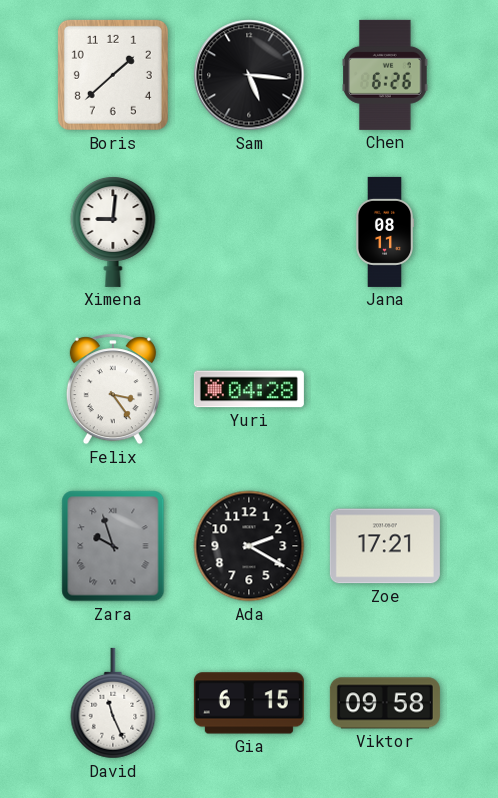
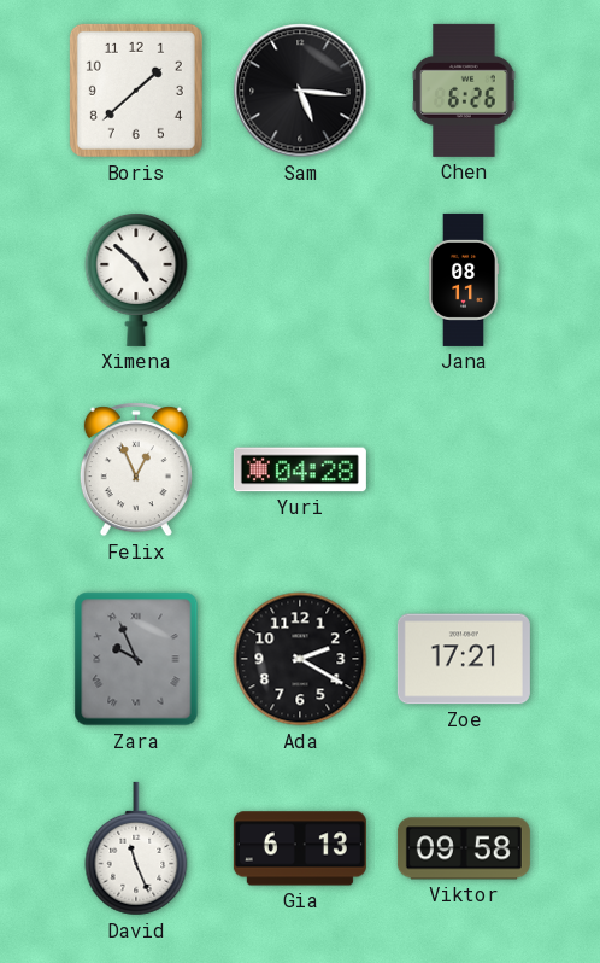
Ximena: 9:01 -> 4:52
Felix: 3:24 -> 12:56
Zara: 9:57 -> 9:56
Gia: 6:15 -> 6:13
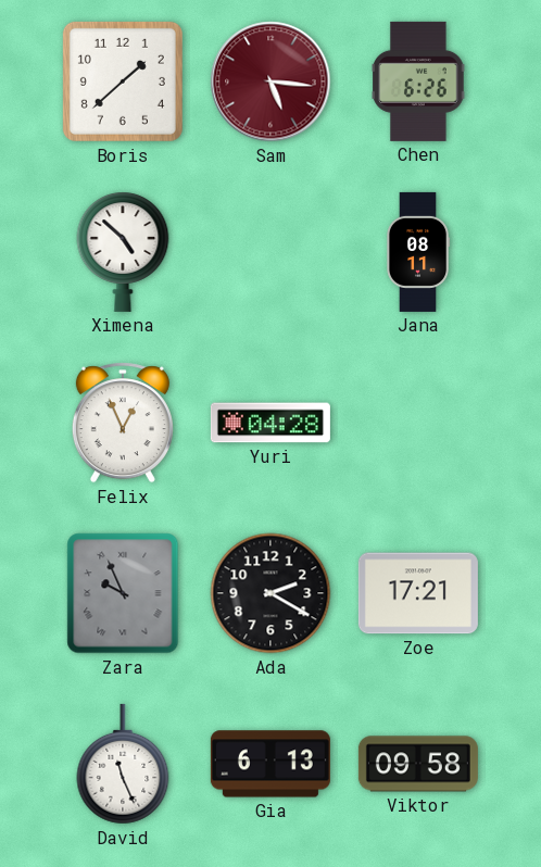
Sam dial: black -> burgundy
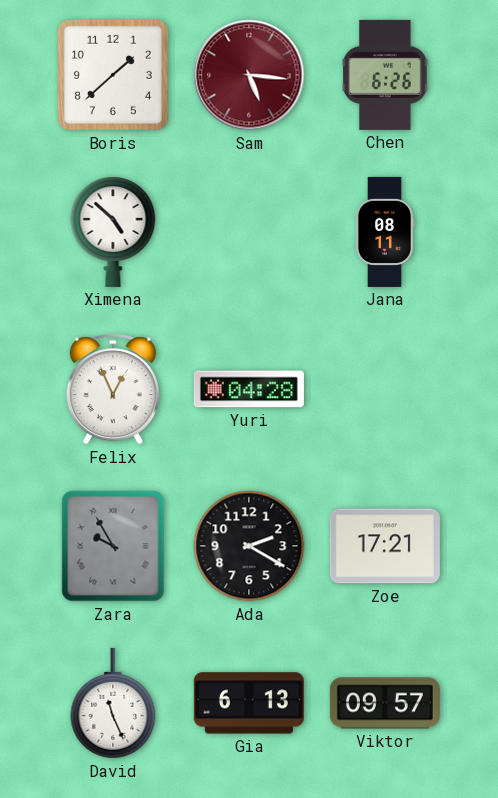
Zara: 9:56 -> 9:55
Viktor: 09:58 -> 09:57
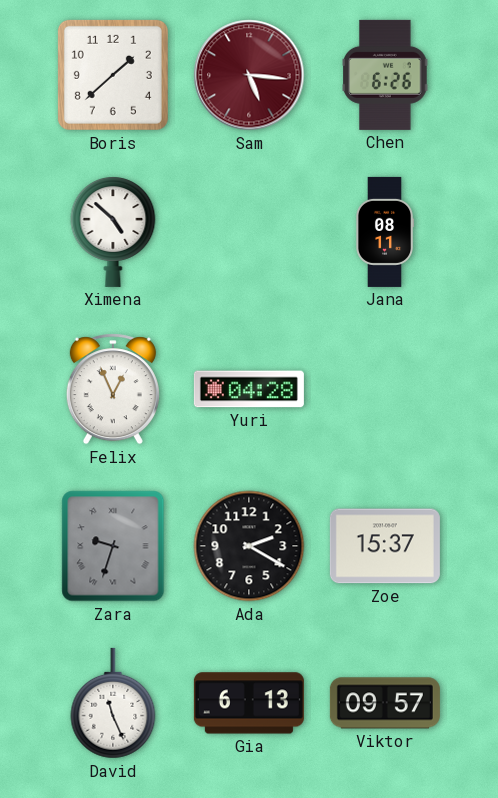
Zara: 9:55 -> 9:33
Zoe: 17:21 -> 15:37
